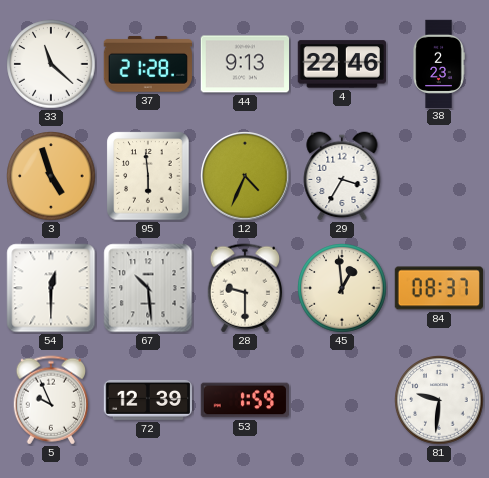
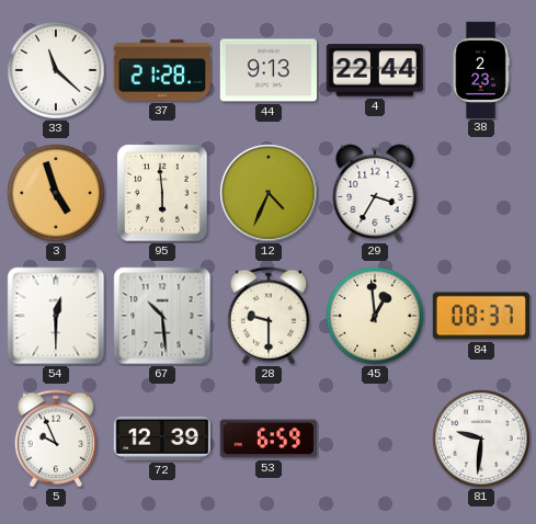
4: 22:46 -> 22:44
53: 1:59 -> 6:59
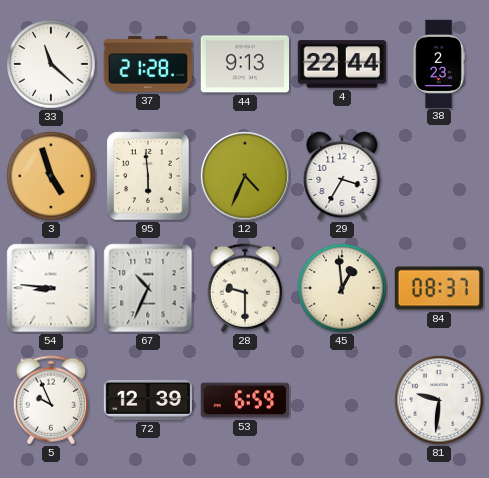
54: 12:30 -> 8:46
67: 10:29 -> 10:34
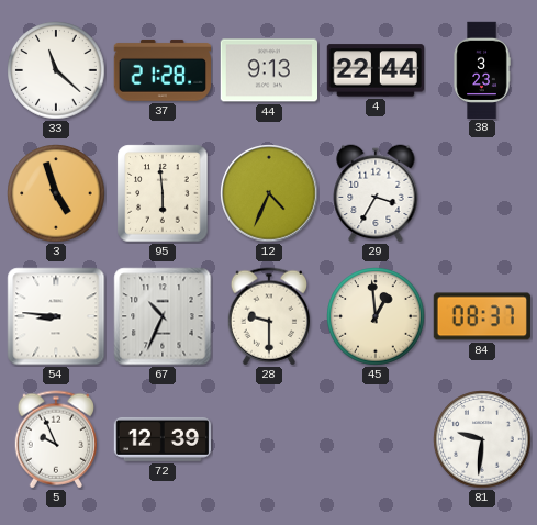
38: 2:23 -> 3:23
53: 6:59 -> none
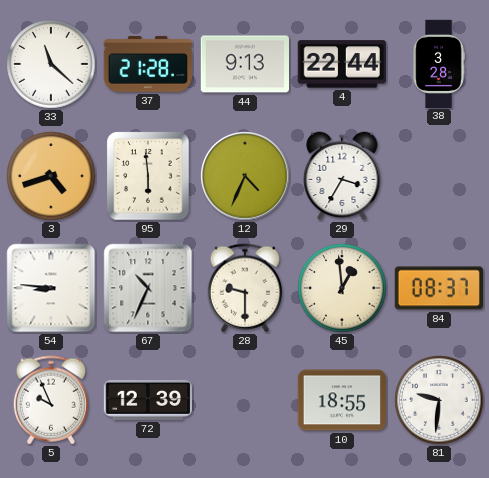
38: 3:23 -> 3:28
3: 4:57 -> 4:42
10: none -> 18:55
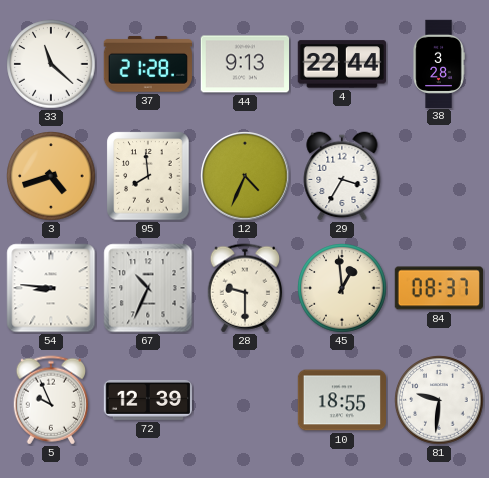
95: 5:59 -> 7:59
